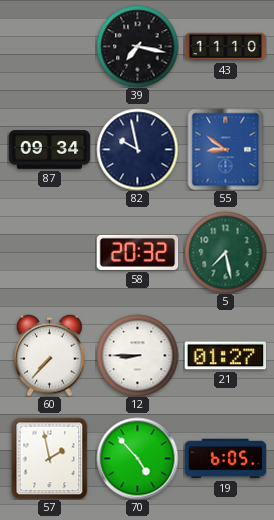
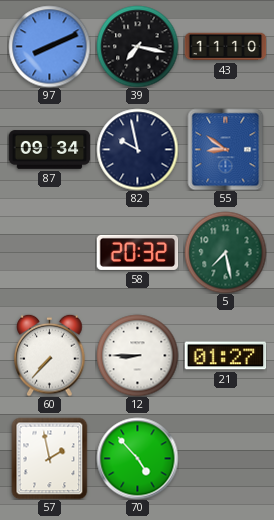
97: none -> 8:11
19: 6:05 -> none
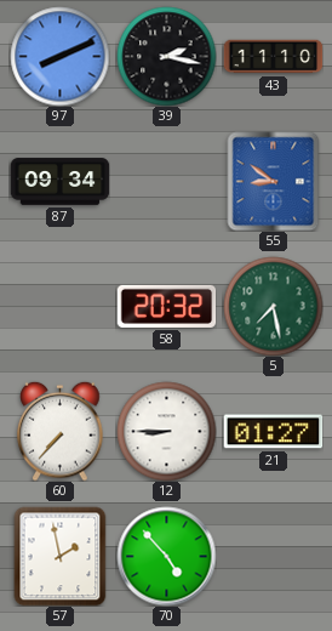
39: 7:17 -> 2:17
82: 9:58 -> none
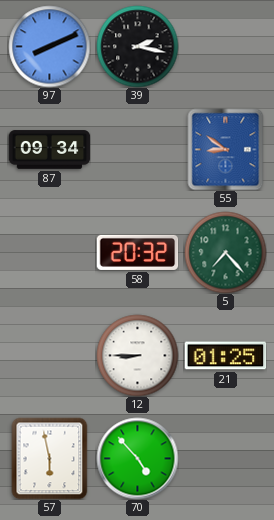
43: 11:10 -> none
5: 7:28 -> 7:23
60: 7:37 -> none
21: 01:27 -> 01:25
57: 1:58 -> 5:58
